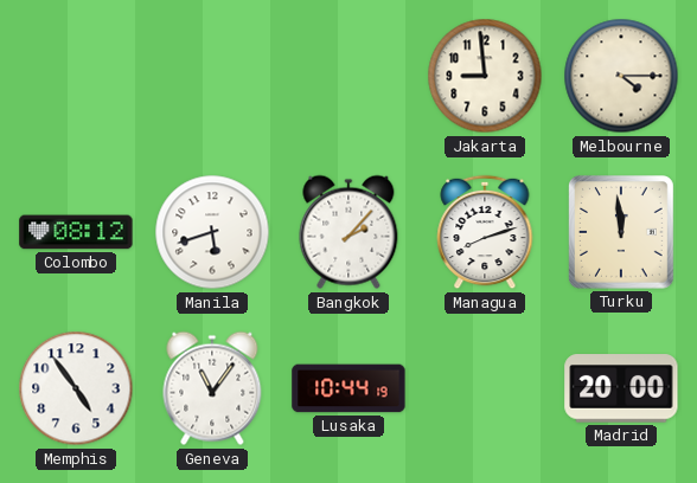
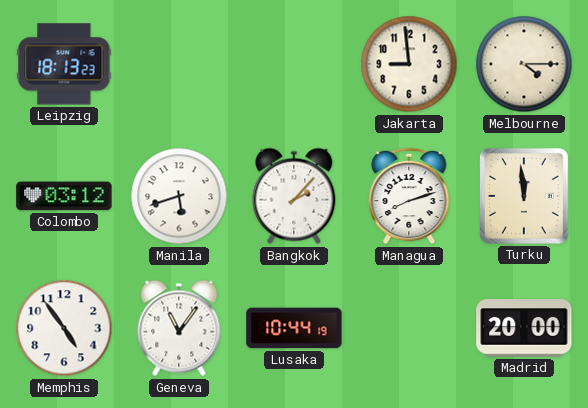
Leipzig: none -> 18:13
Colombo: 08:12 -> 03:12
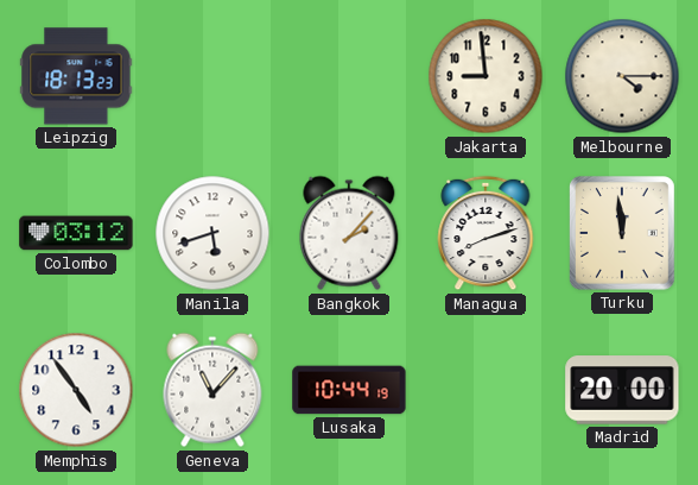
Geneva: 11:06 -> 11:07
